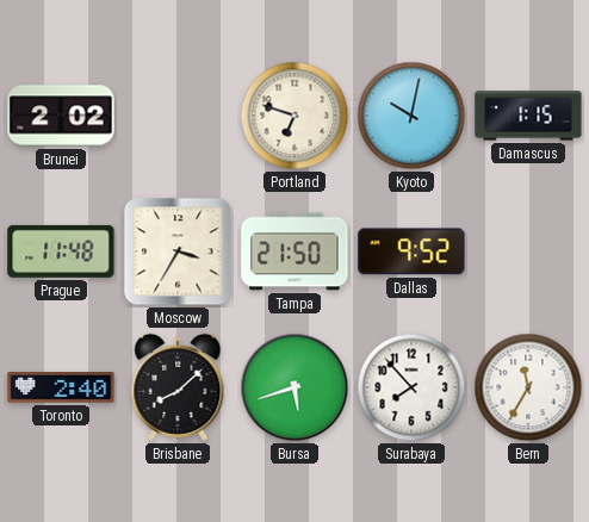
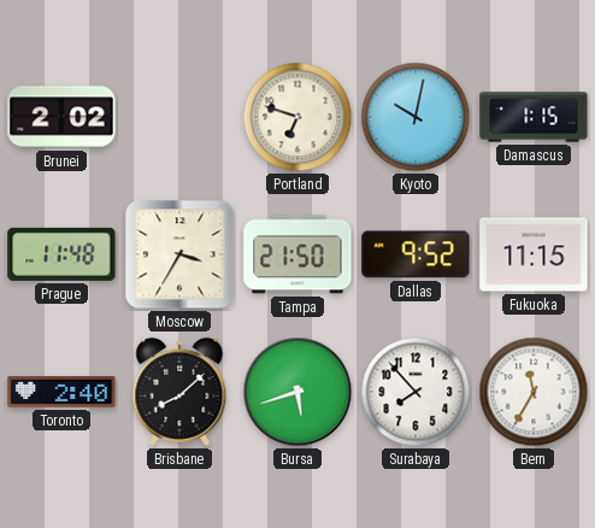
Fukuoka: none -> 11:15
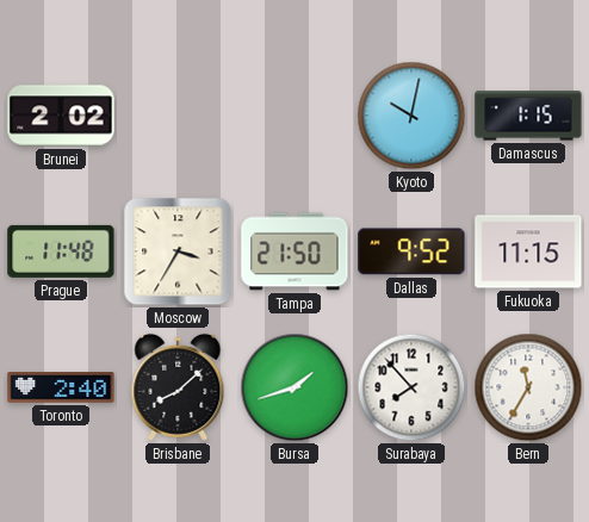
Portland: 6:48 -> none
Bursa: 5:42 -> 1:42
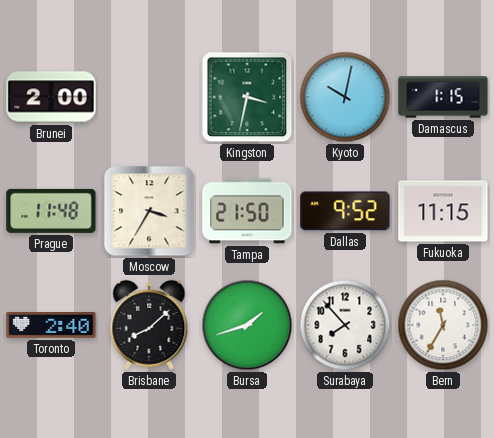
Brunei: 2:02 -> 2:00
Kingston: none -> 3:32
